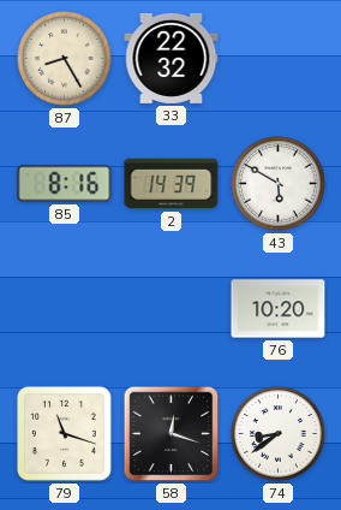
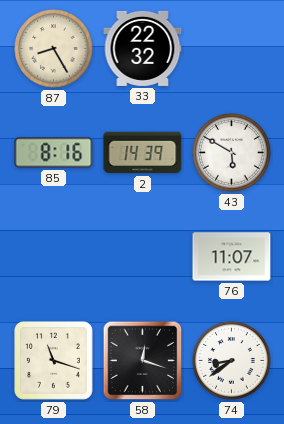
76: 10:20 -> 11:07
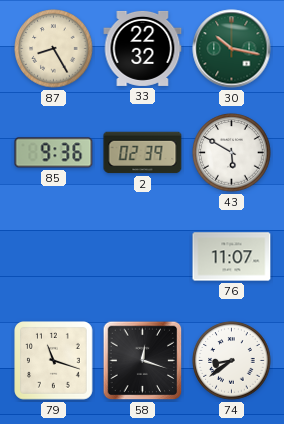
30: none -> 10:17
85: 8:16 -> 9:36
2: 14:39 -> 02:39
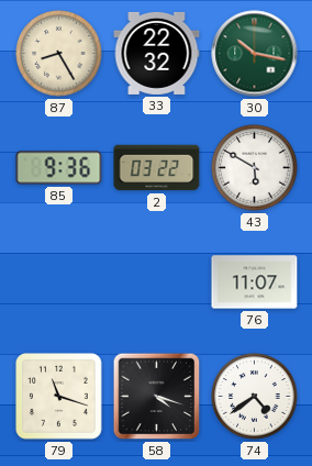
2: 02:39 -> 03:22
58: 12:18 -> 4:18
74: 8:39 -> 4:39
